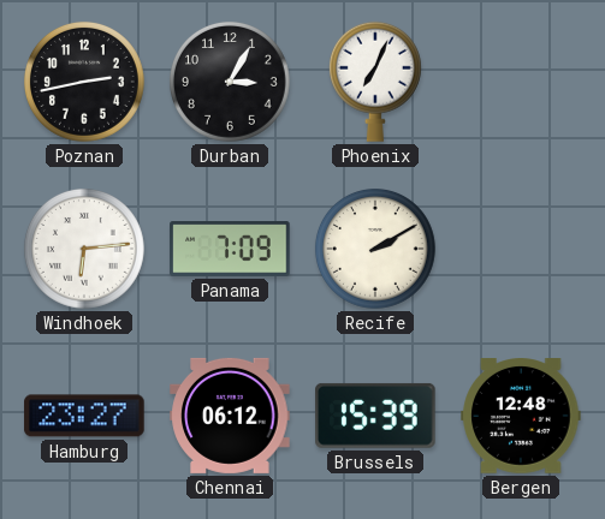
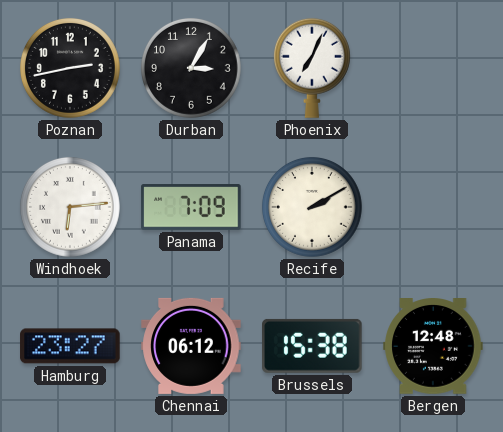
Brussels: 15:39 -> 15:38
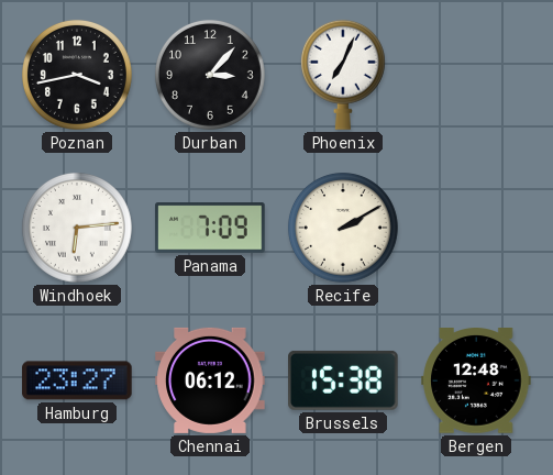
Poznan: 2:43 -> 3:43
Durban: 3:05 -> 3:07
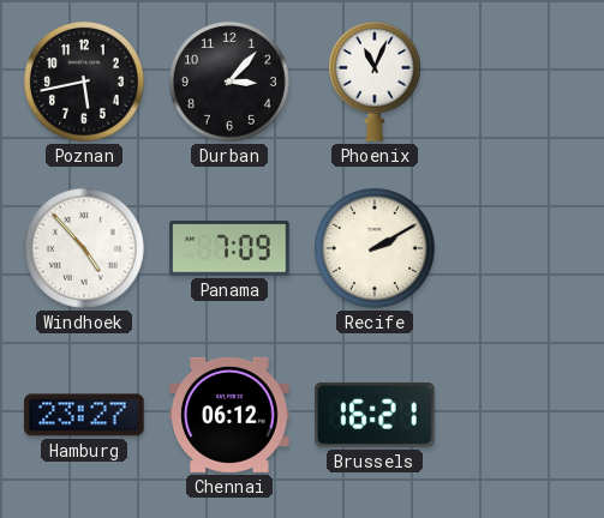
Poznan: 3:43 -> 5:43
Phoenix: 7:04 -> 11:04
Windhoek: 6:14 -> 4:53
Brussels: 15:38 -> 16:21
Bergen: 12:48 -> none
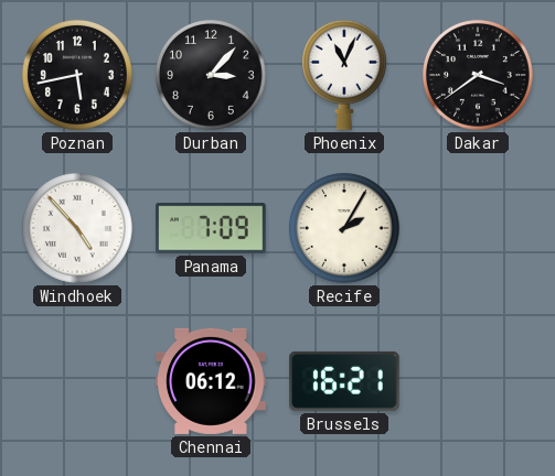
Dakar: none -> 3:39
Recife: 2:10 -> 2:05
Hamburg: 23:27 -> none
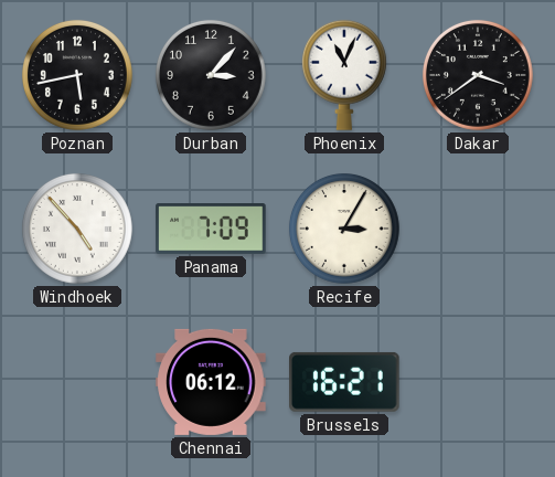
Recife: 2:05 -> 3:05
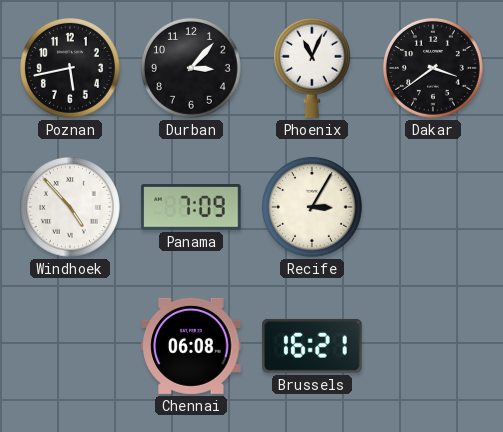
Chennai: 06:12 -> 06:08
